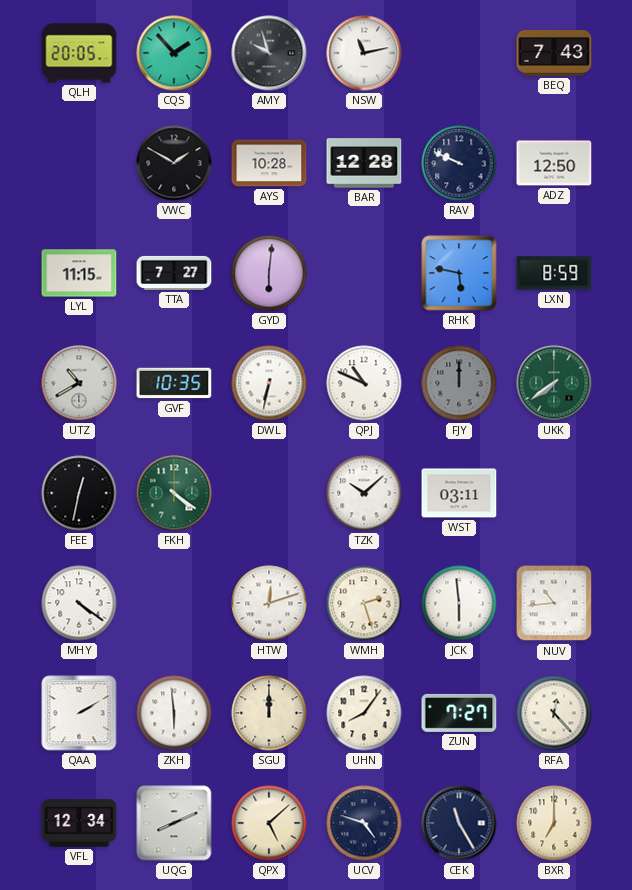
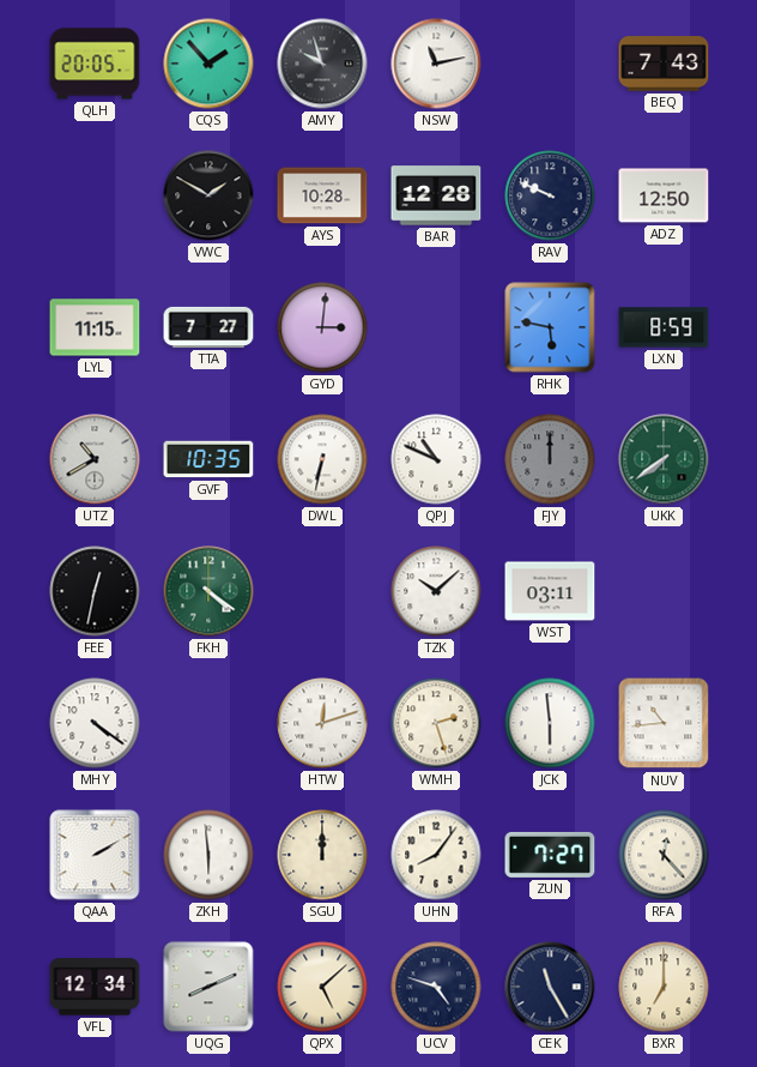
GYD: 6:01 -> 3:01
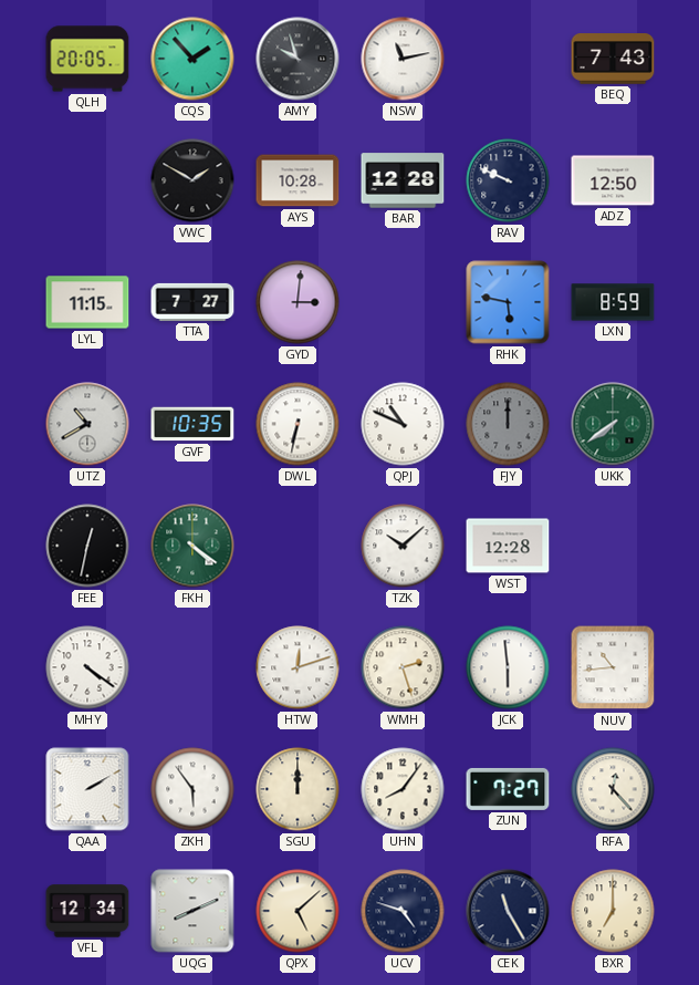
WST: 03:11 -> 12:28
ZKH: 5:59 -> 5:54
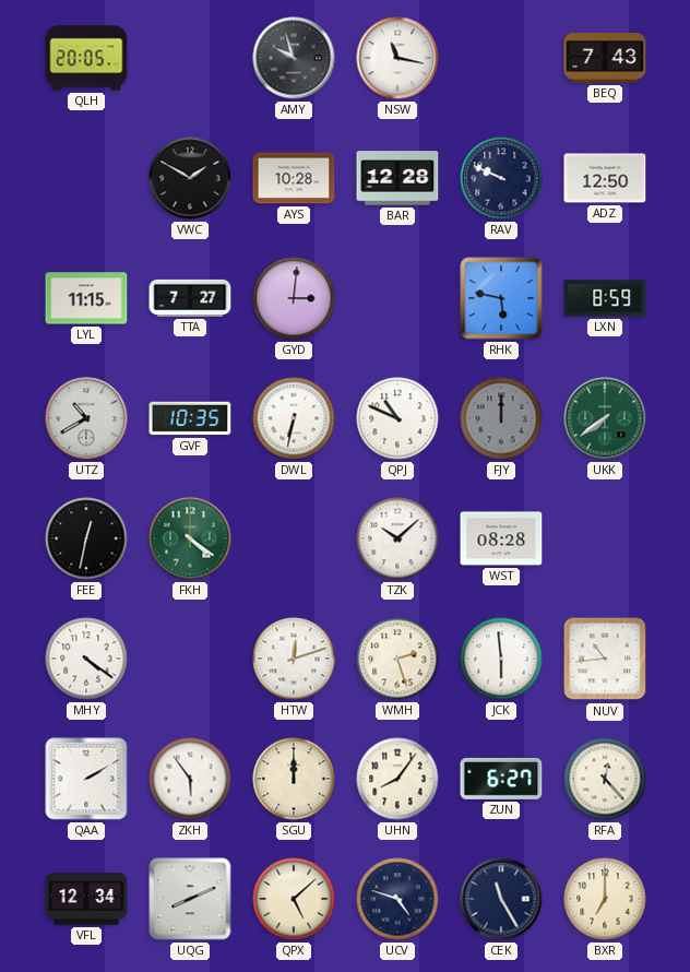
CQS: 1:53 -> none
NSW: 11:13 -> 11:17
WST: 12:28 -> 08:28
ZUN: 7:27 -> 6:27
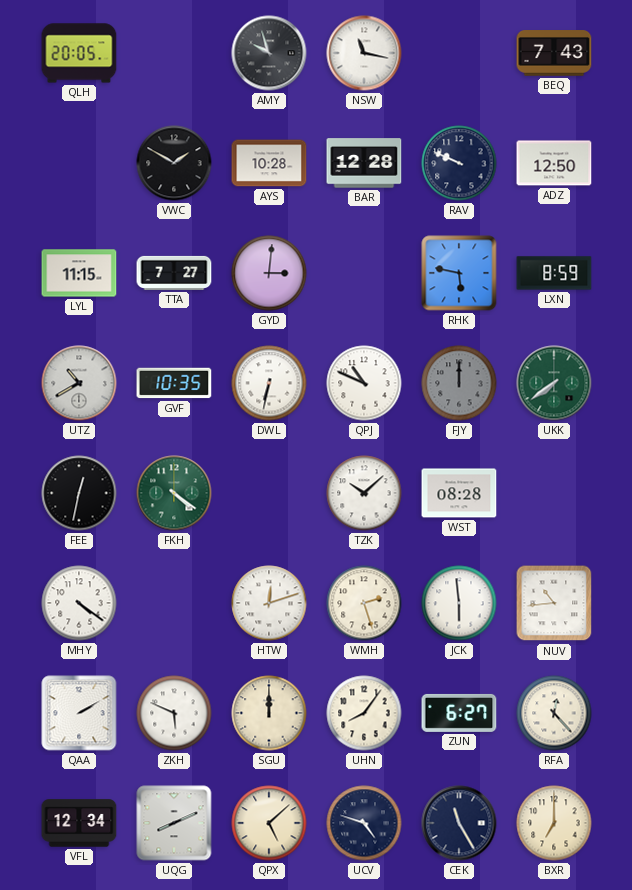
ZKH: 5:54 -> 5:49
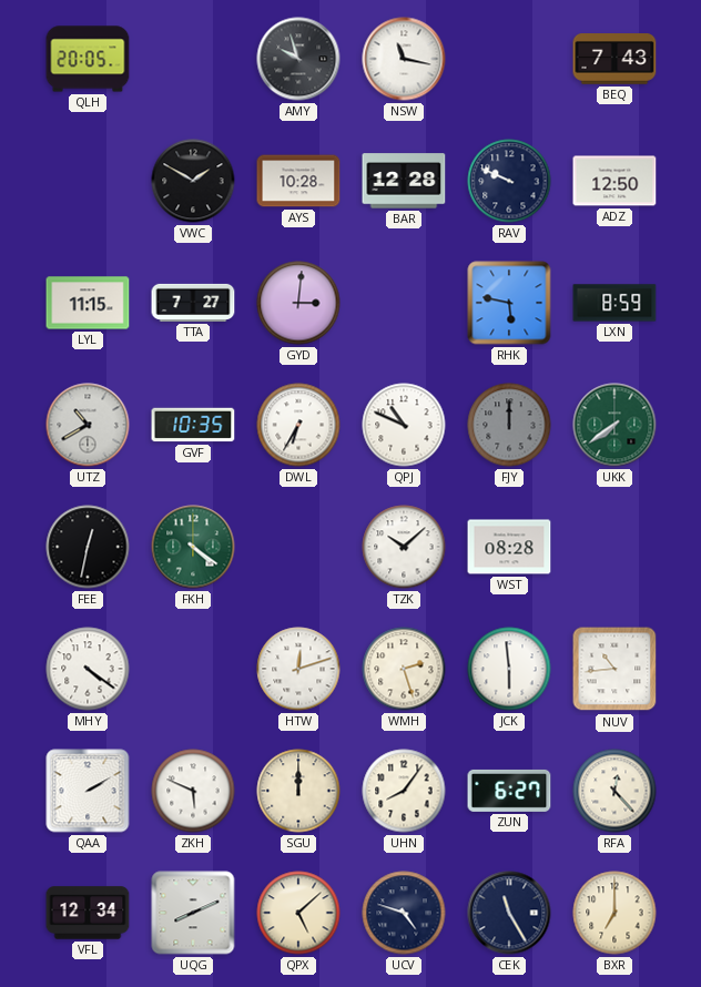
DWL: 6:32 -> 6:35
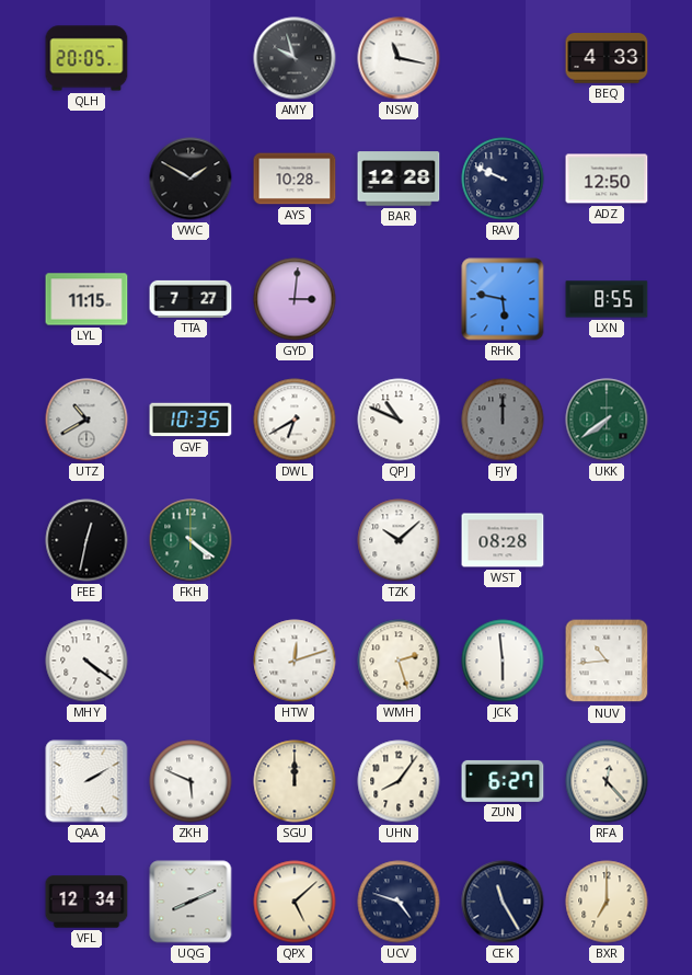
BEQ: 7:43 -> 4:33
LXN: 8:59 -> 8:55
DWL: 6:35 -> 6:40
